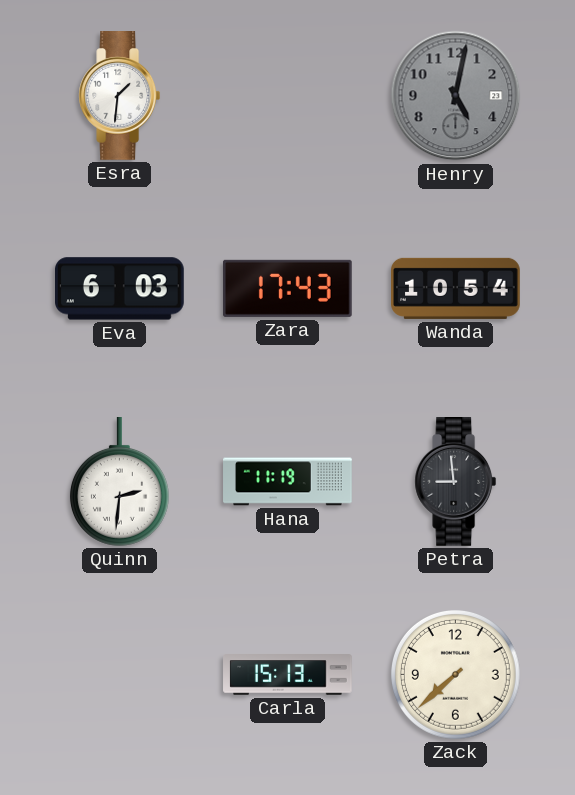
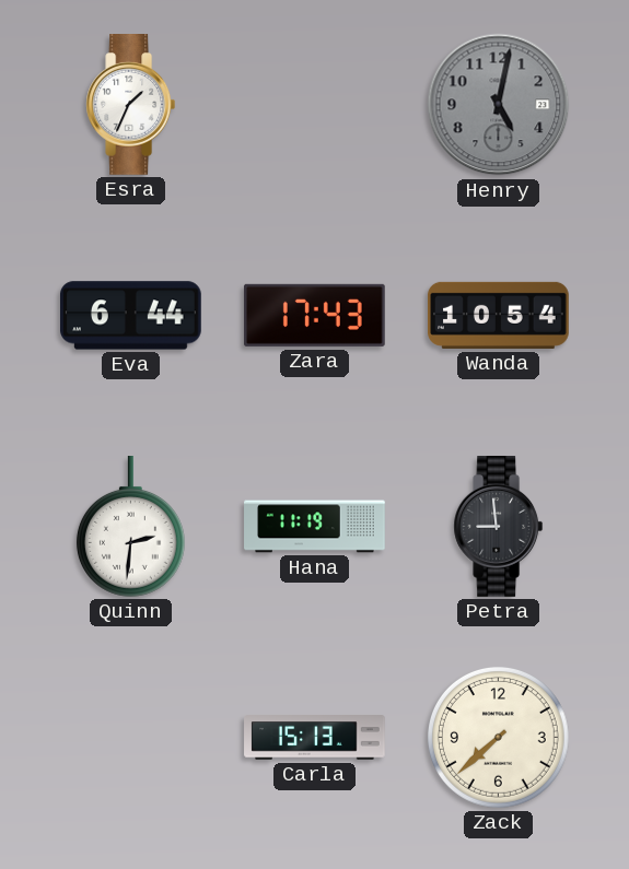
Esra: 1:31 -> 1:34
Eva: 6:03 -> 6:44
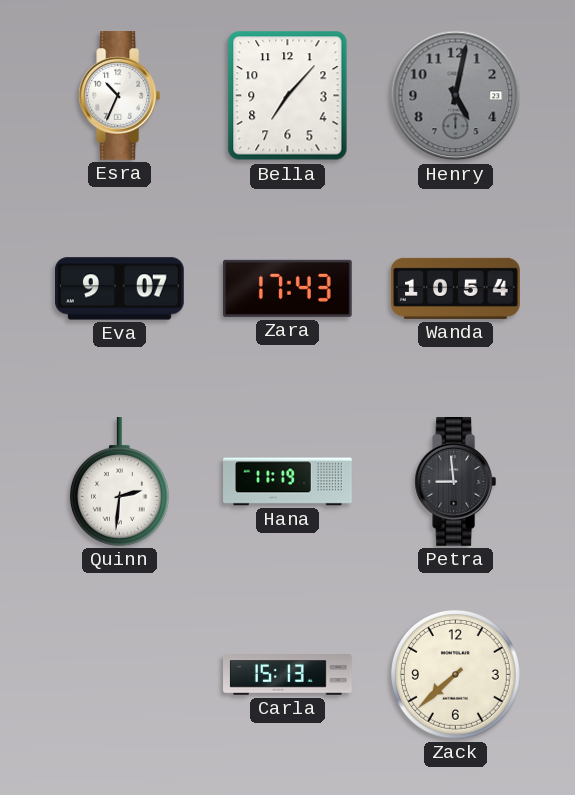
Esra: 1:34 -> 10:34
Bella: none -> 7:07
Eva: 6:44 -> 9:07
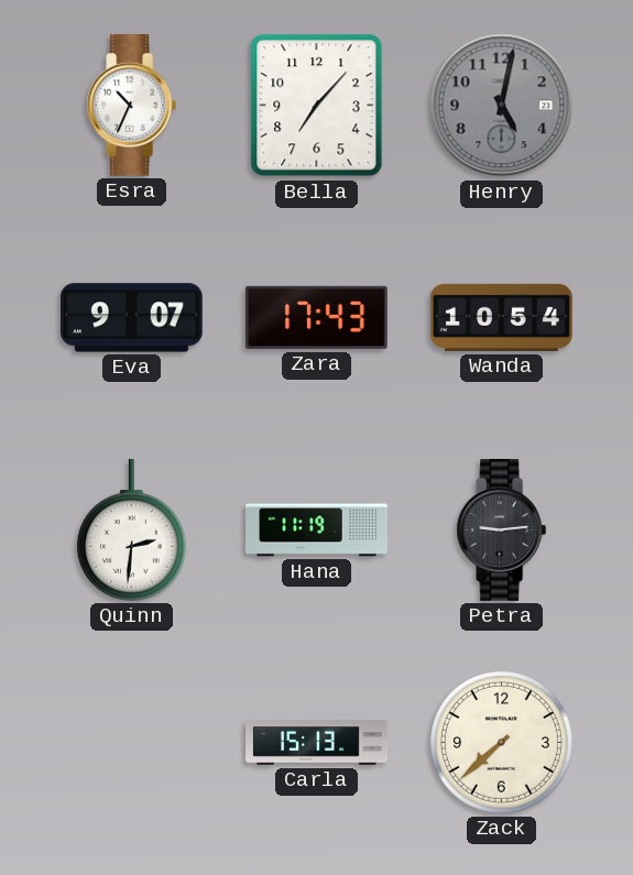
Petra: 8:59 -> 9:14
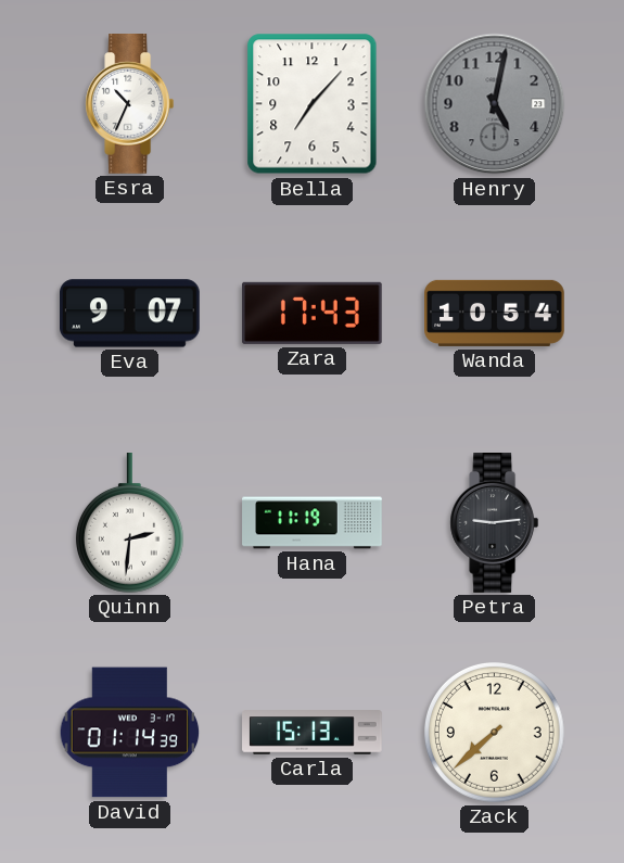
David: none -> 01:14
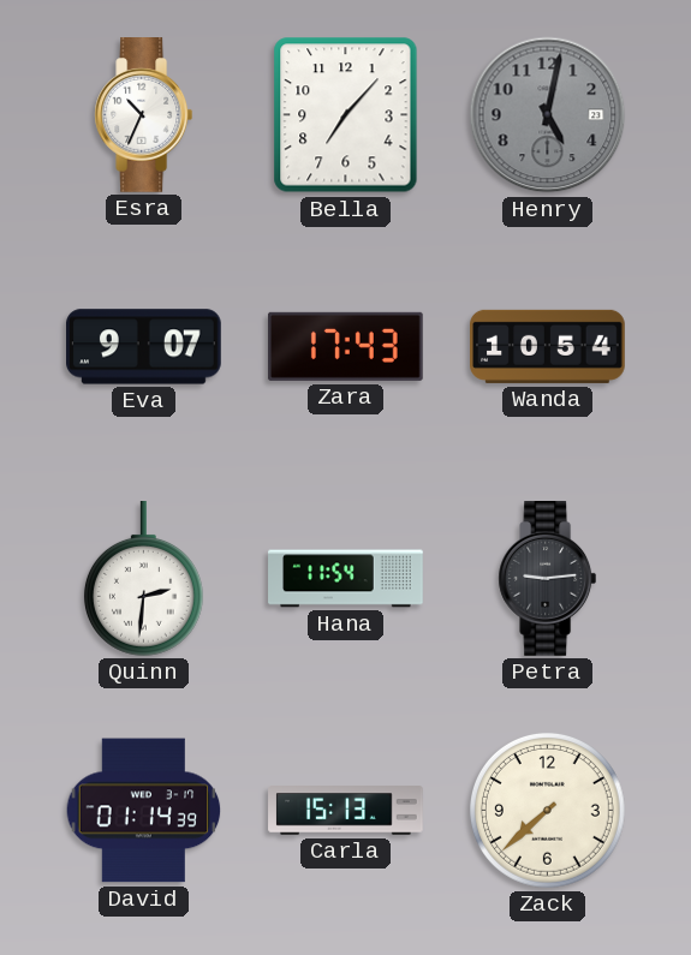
Hana: 11:19 -> 11:54
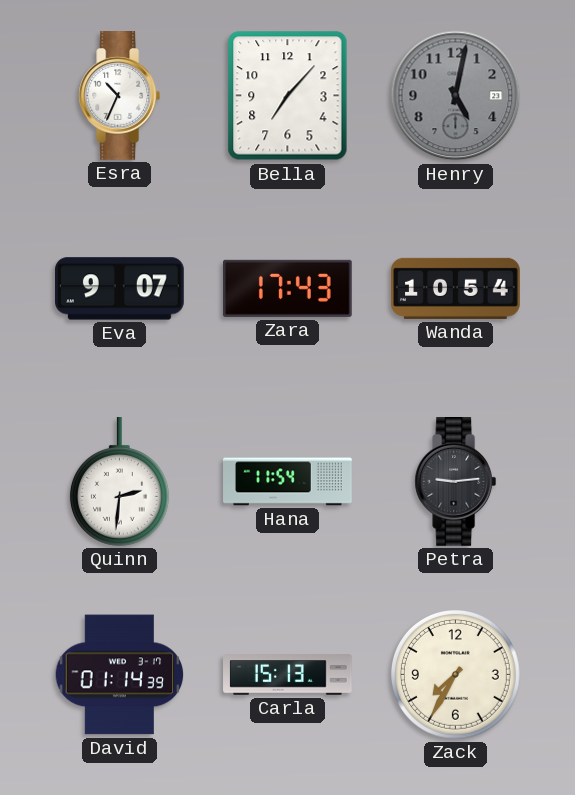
Zack: 7:38 -> 7:35
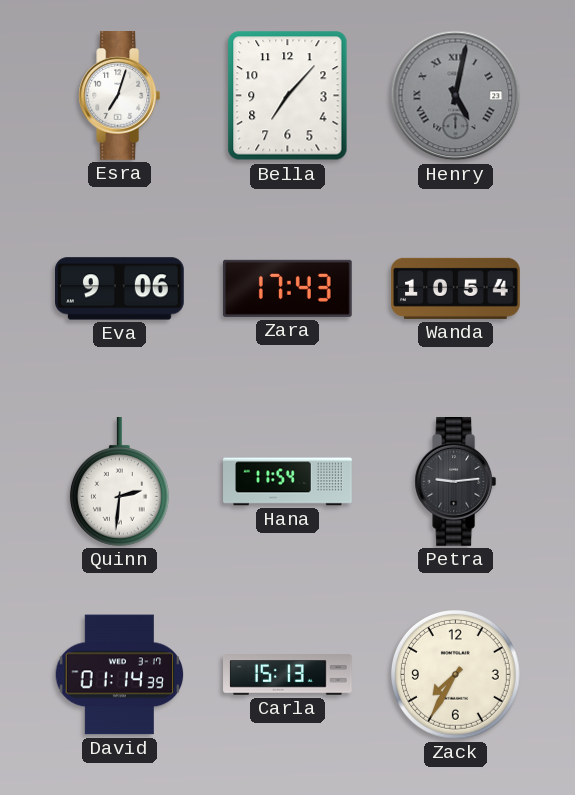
Esra: 10:34 -> 7:03
Henry numerals: Arabic -> Roman
Eva: 9:07 -> 9:06
